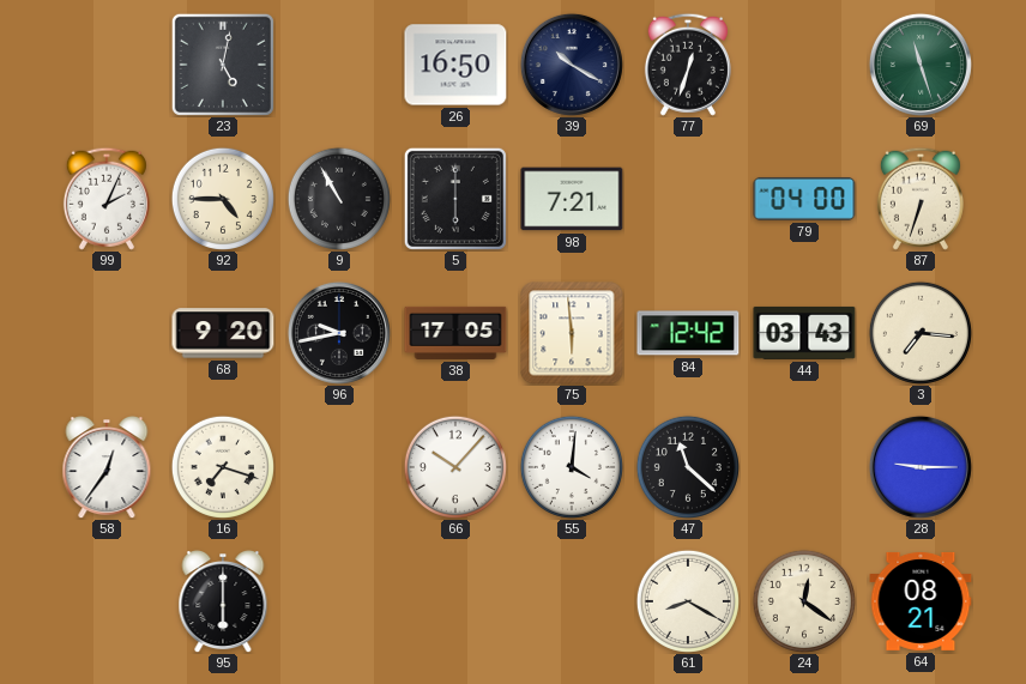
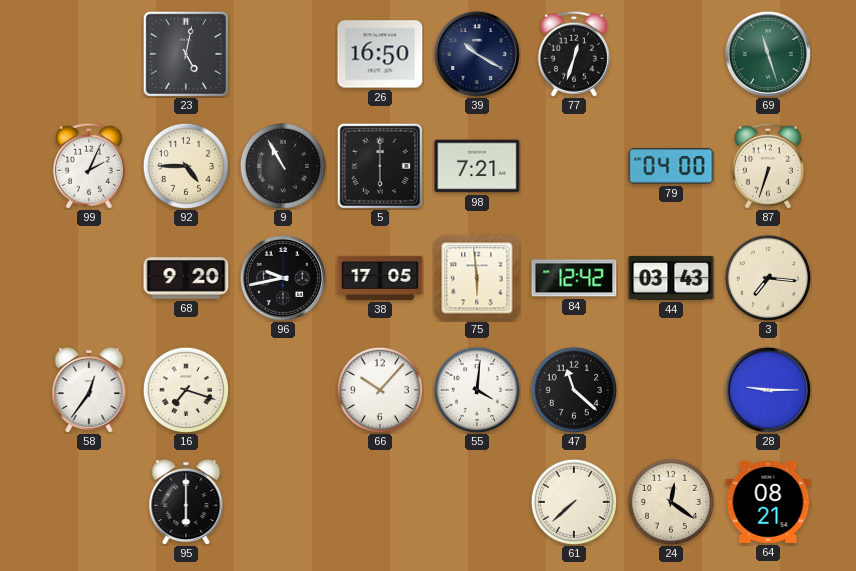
61: 8:20 -> 7:38
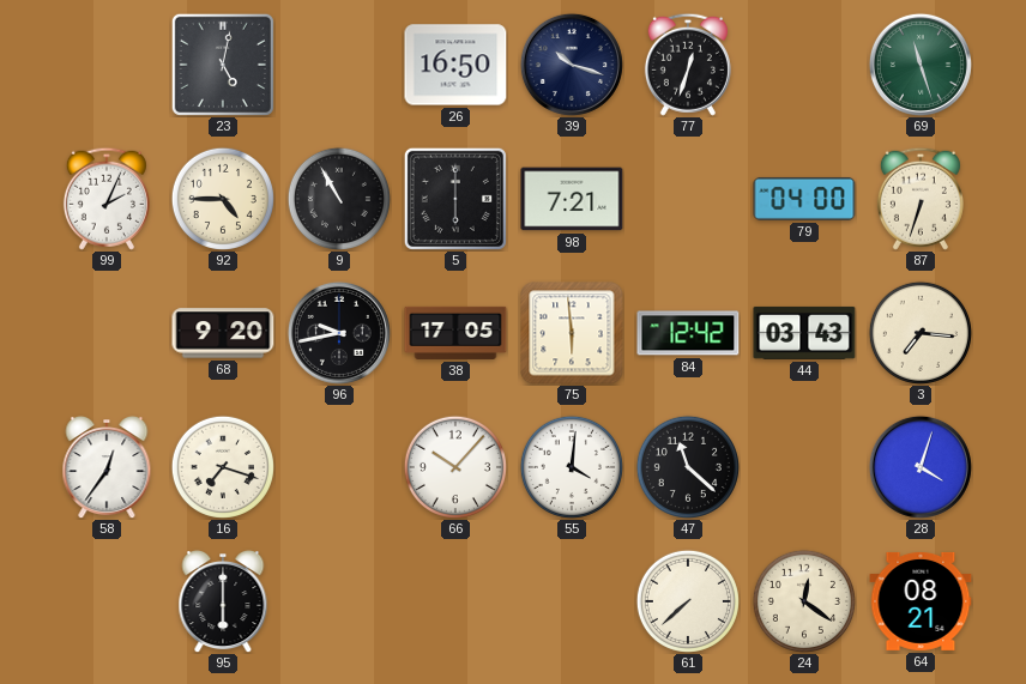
39: 10:20 -> 10:18
28: 9:15 -> 4:03
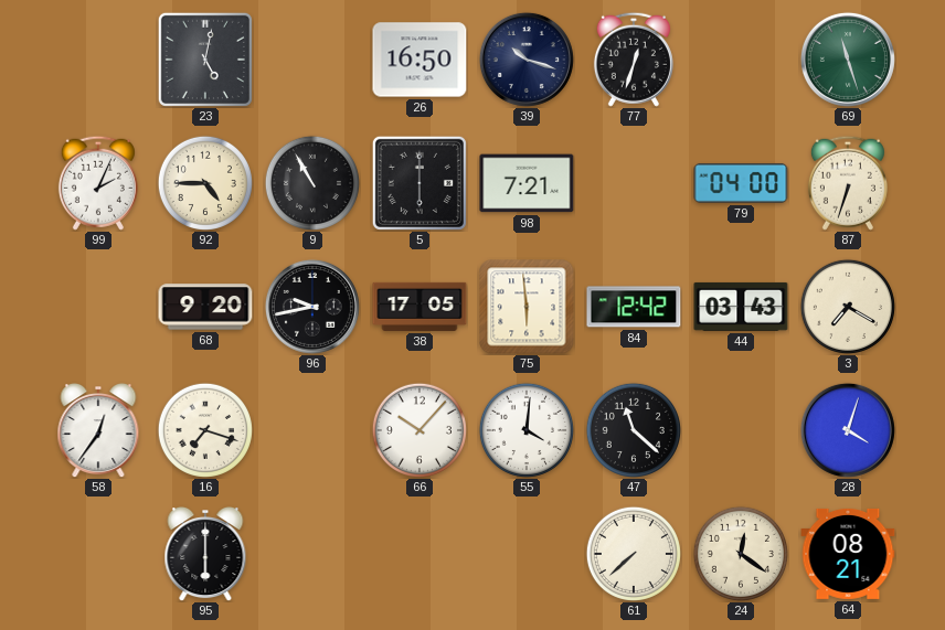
3: 7:16 -> 7:20
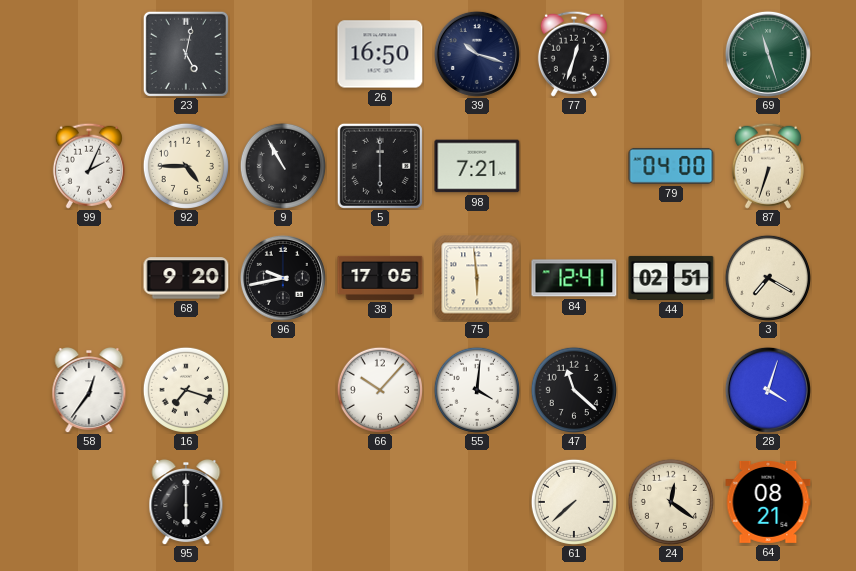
84: 12:42 -> 12:41
44: 03:43 -> 02:51
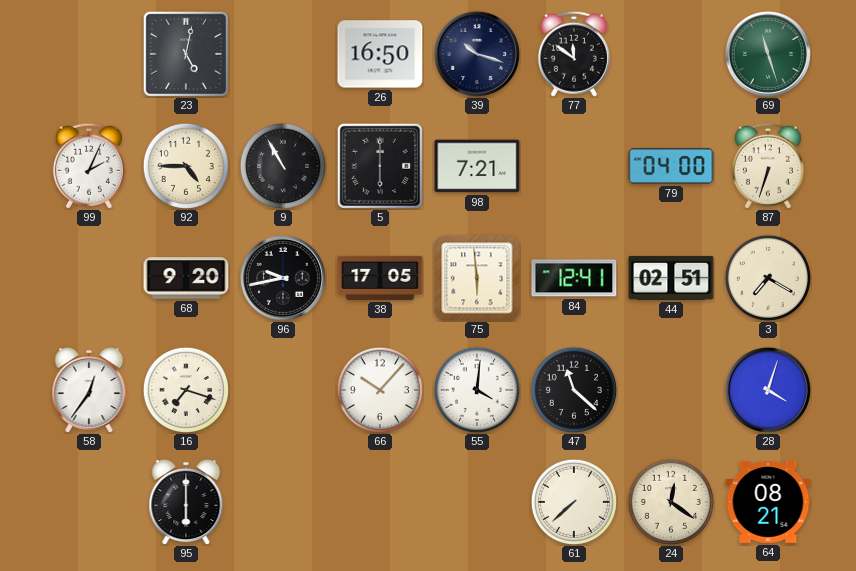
77: 12:33 -> 11:51
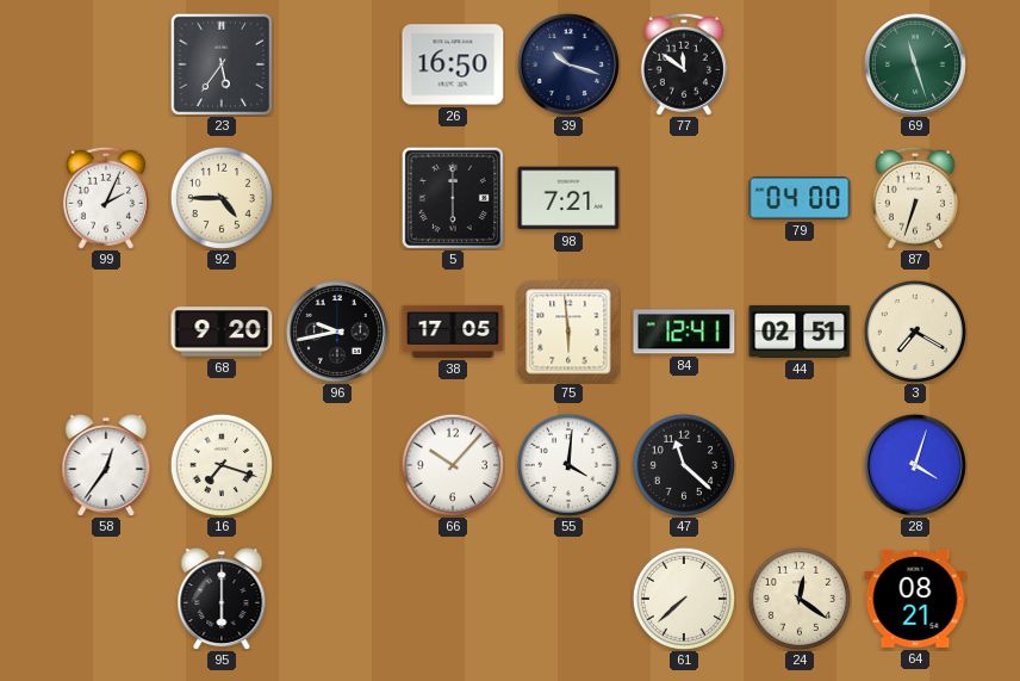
23: 5:02 -> 5:36
9: 10:55 -> none
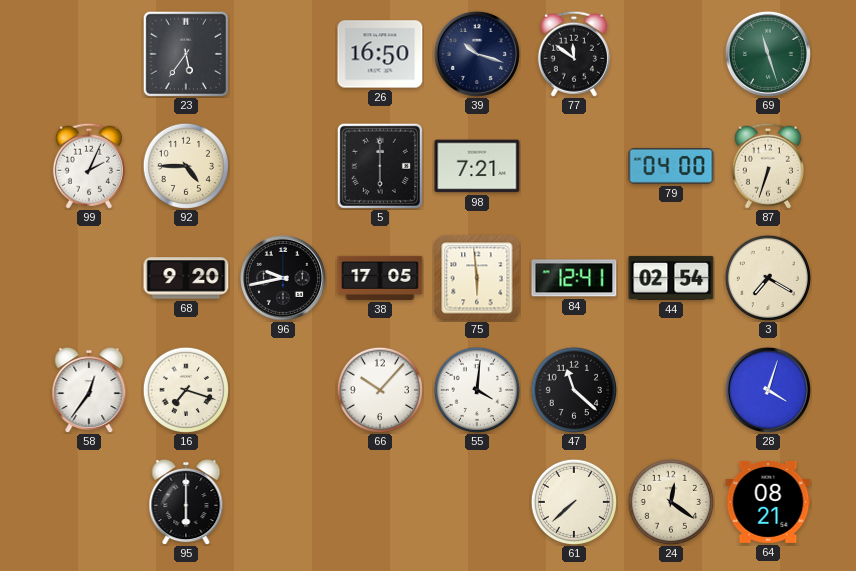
44: 02:51 -> 02:54
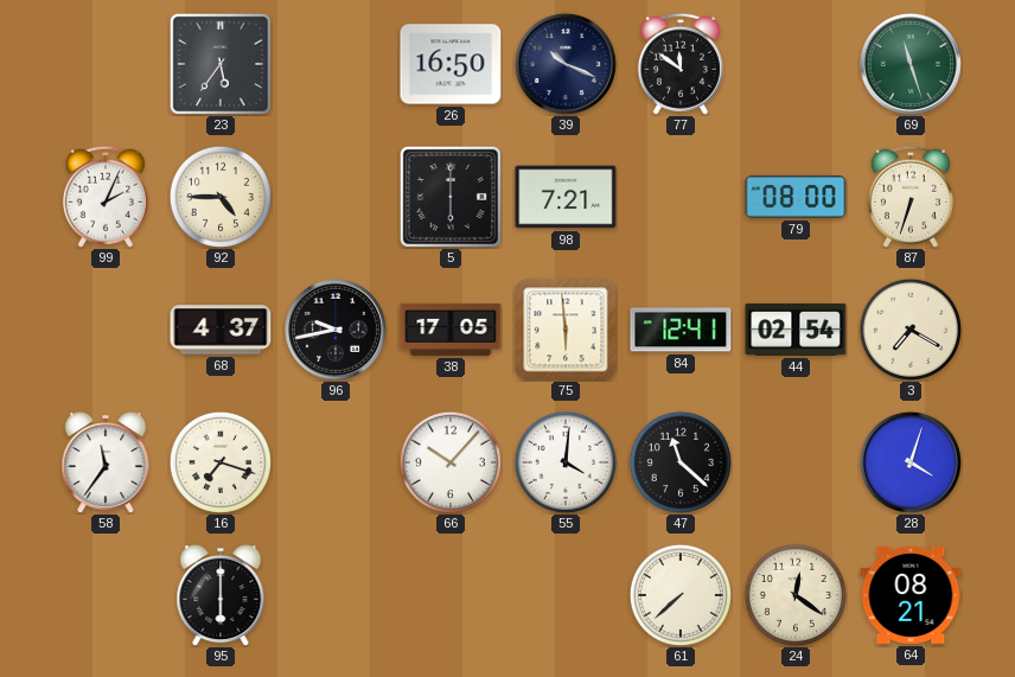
39: 10:18 -> 10:19
79: 04:00 -> 08:00
68: 9:20 -> 4:37
58: 12:36 -> 11:36
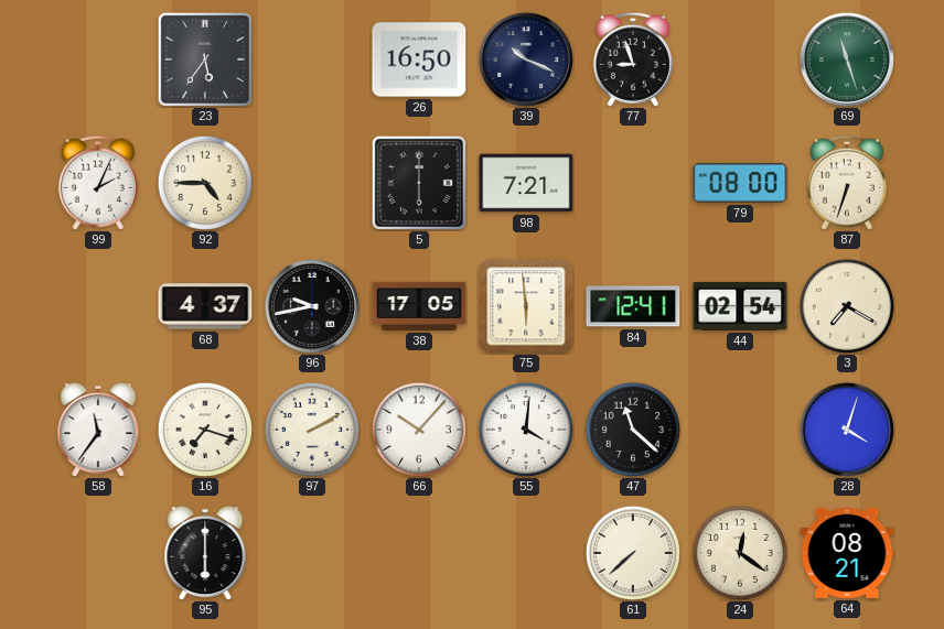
77: 11:51 -> 8:57
97: none -> 2:10
